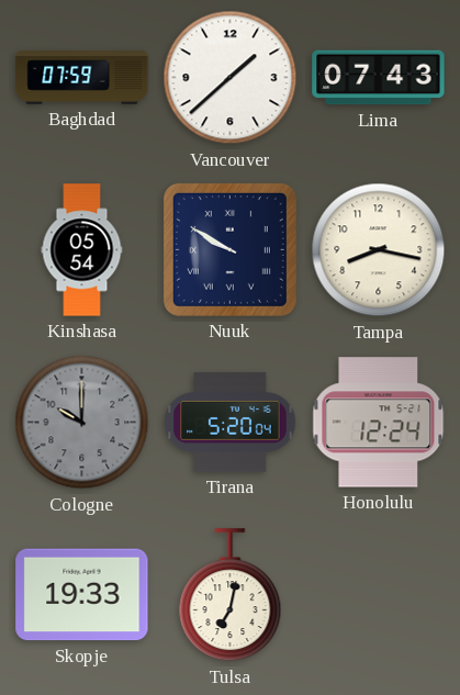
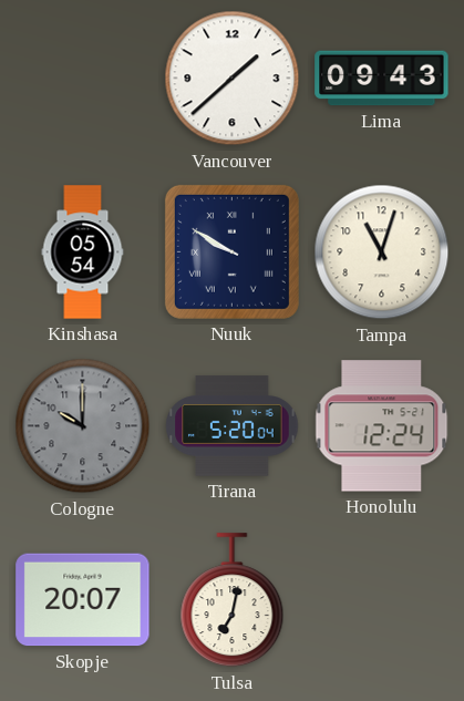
Baghdad: 07:59 -> none
Lima: 07:43 -> 09:43
Tampa: 8:17 -> 11:03
Skopje: 19:33 -> 20:07
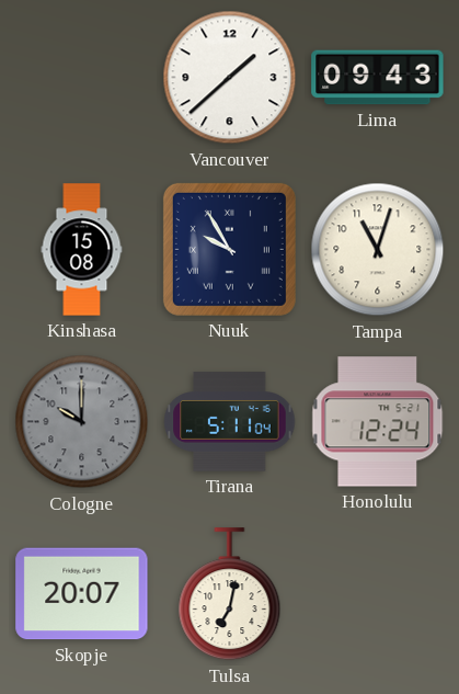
Kinshasa: 05:54 -> 15:08
Nuuk: 9:50 -> 9:55
Tirana: 5:20 -> 5:11
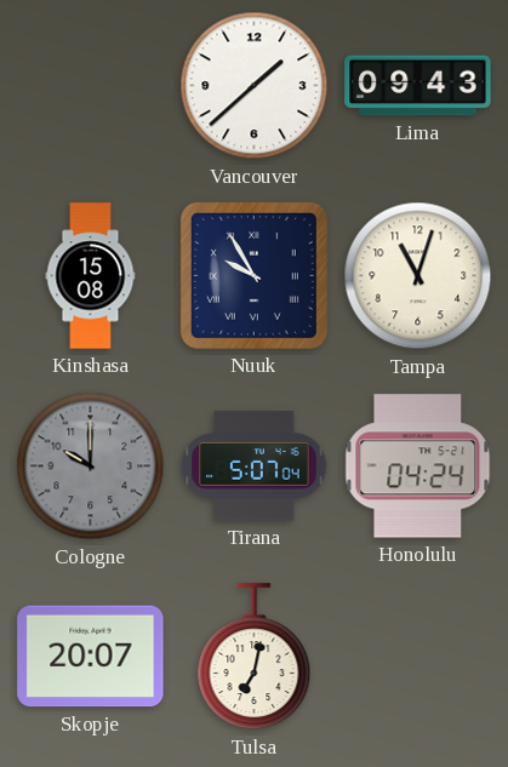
Tirana: 5:11 -> 5:07
Honolulu: 12:24 -> 04:24
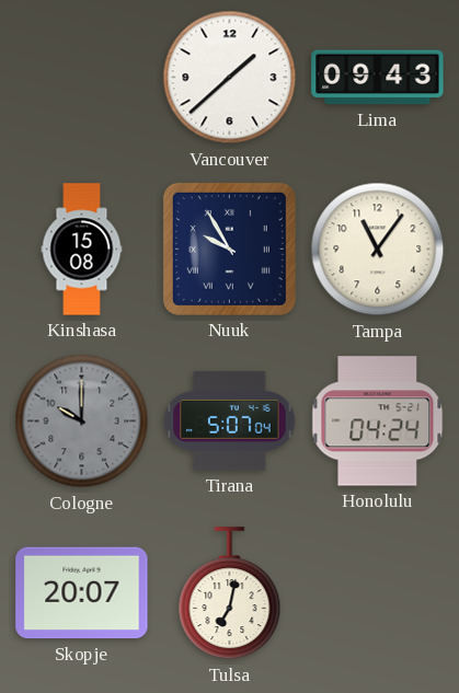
Tampa: 11:03 -> 11:06
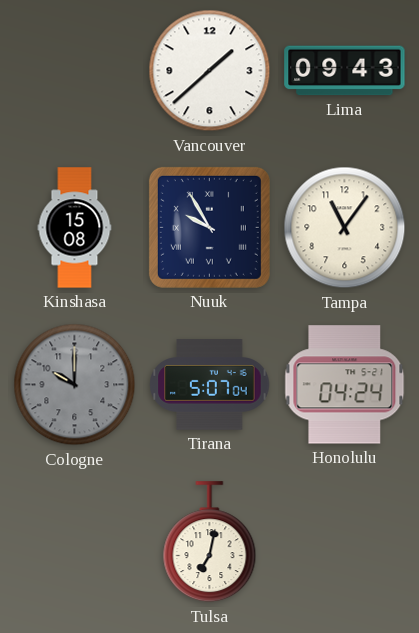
Skopje: 20:07 -> none
